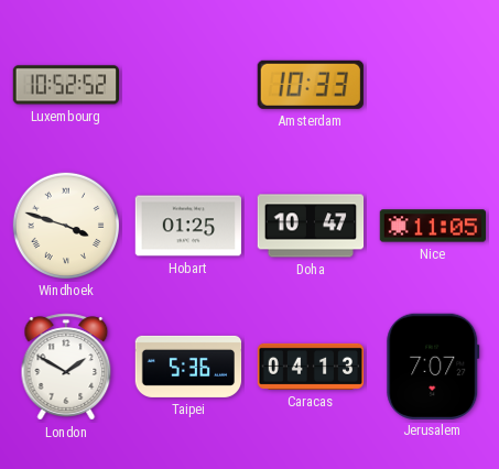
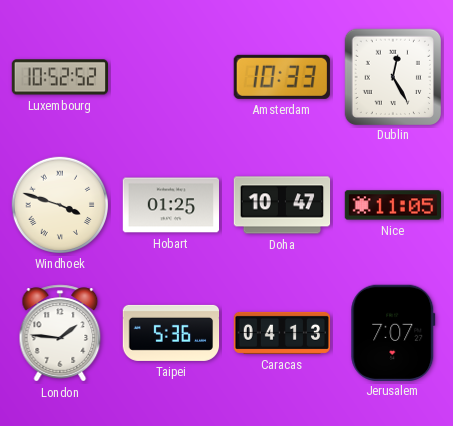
Dublin: none -> 12:25
London: 1:50 -> 1:46
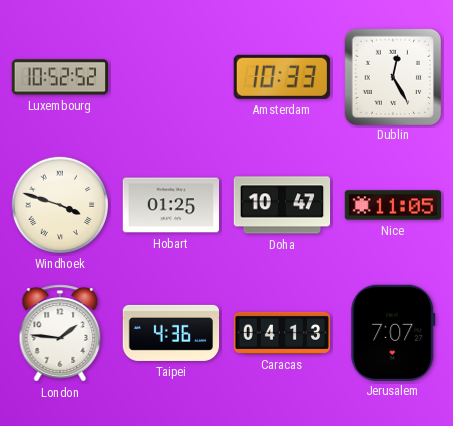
Taipei: 5:36 -> 4:36
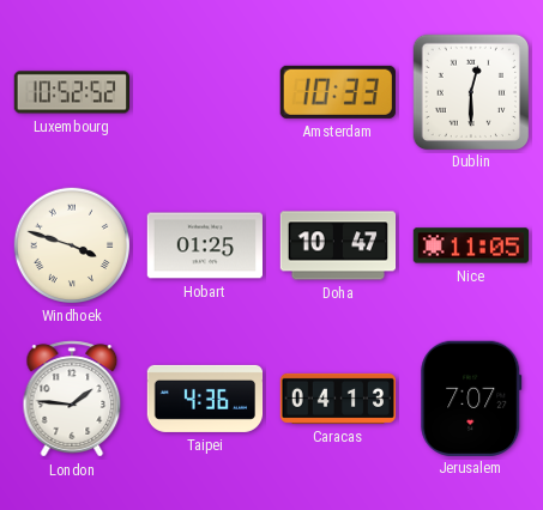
Dublin: 12:25 -> 12:30
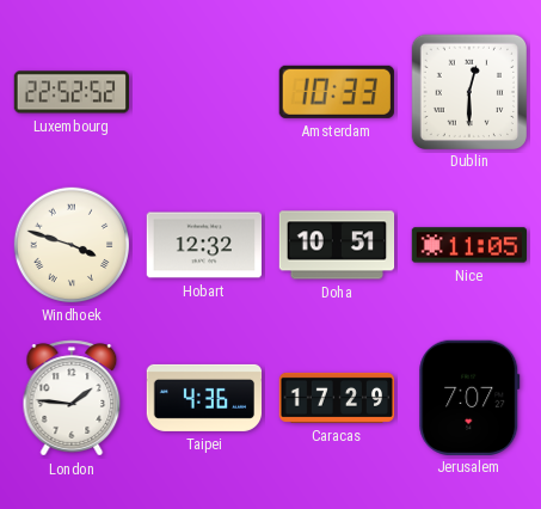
Luxembourg: 10:52 -> 22:52
Hobart: 01:25 -> 12:32
Doha: 10:47 -> 10:51
Caracas: 04:13 -> 17:29
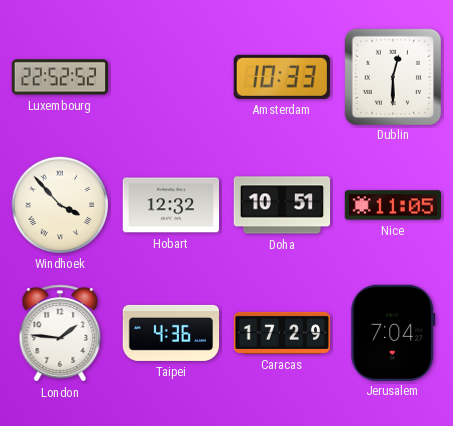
Windhoek: 3:48 -> 3:53
Jerusalem: 7:07 -> 7:04
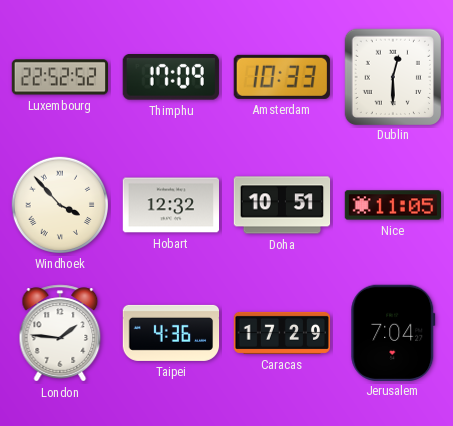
Thimphu: none -> 17:09
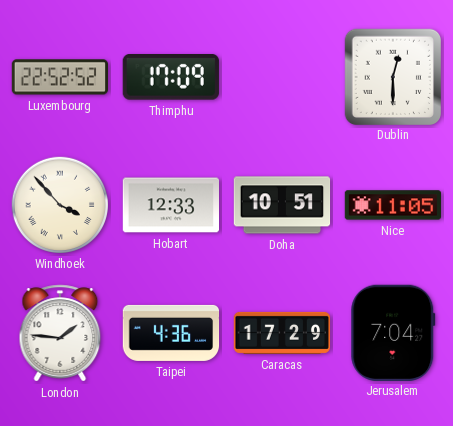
Amsterdam: 10:33 -> none
Hobart: 12:32 -> 12:33
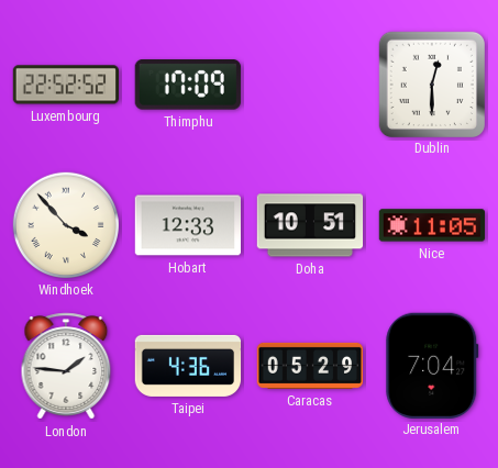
Caracas: 17:29 -> 05:29
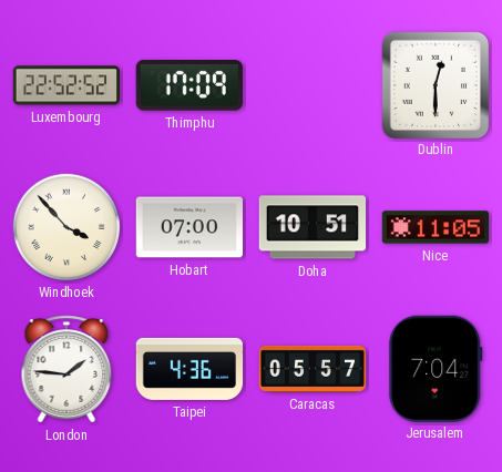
Hobart: 12:33 -> 07:00
Caracas: 05:29 -> 05:57
